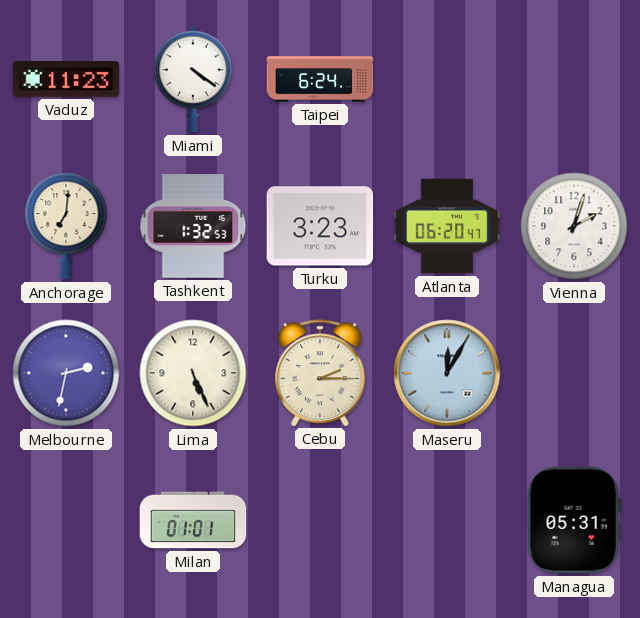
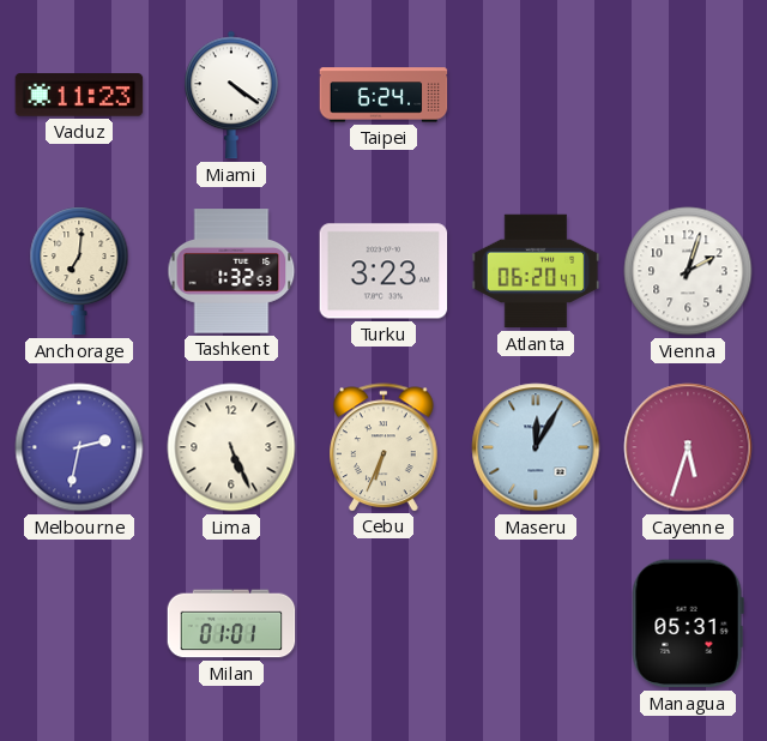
Cebu: 2:15 -> 6:34
Cayenne: none -> 5:33
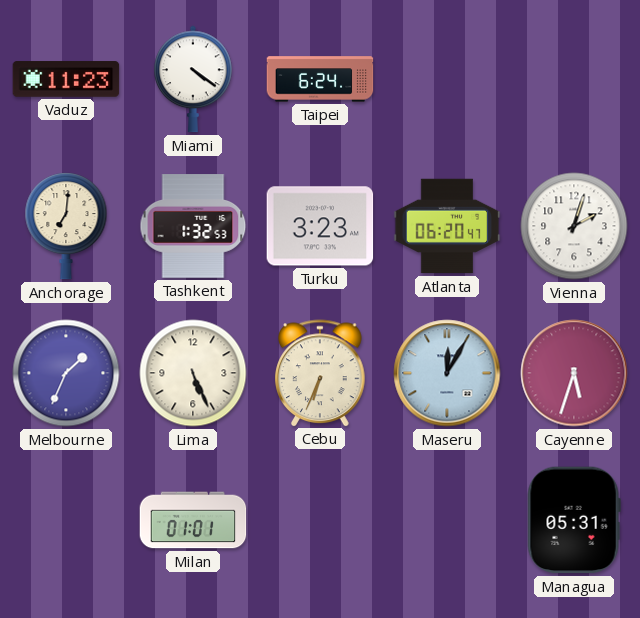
Melbourne: 2:32 -> 1:34
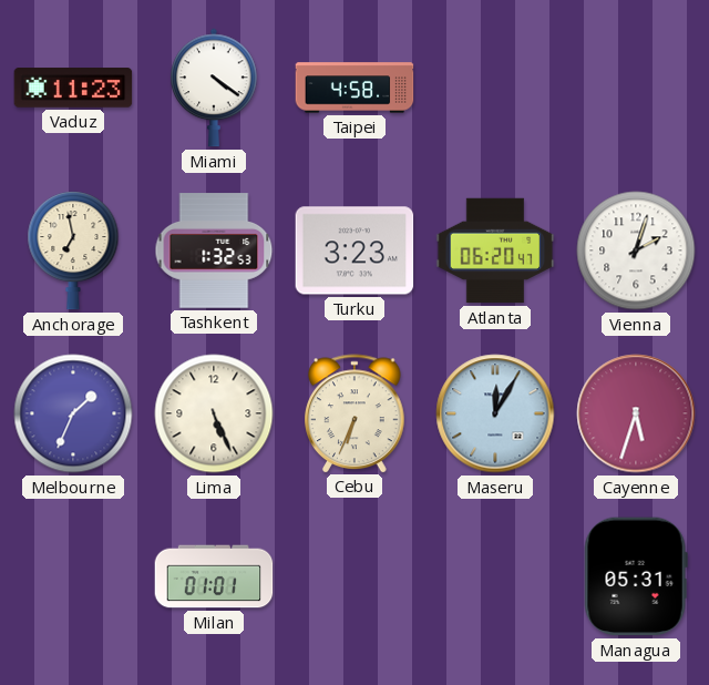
Taipei: 6:24 -> 4:58
Anchorage: 7:01 -> 6:58
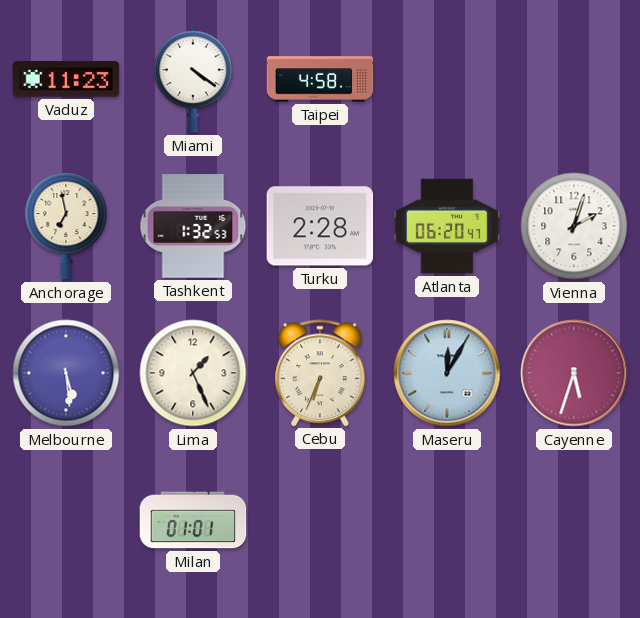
Turku: 3:23 -> 2:28
Melbourne: 1:34 -> 5:29
Lima: 5:26 -> 1:26
Managua: 05:31 -> none
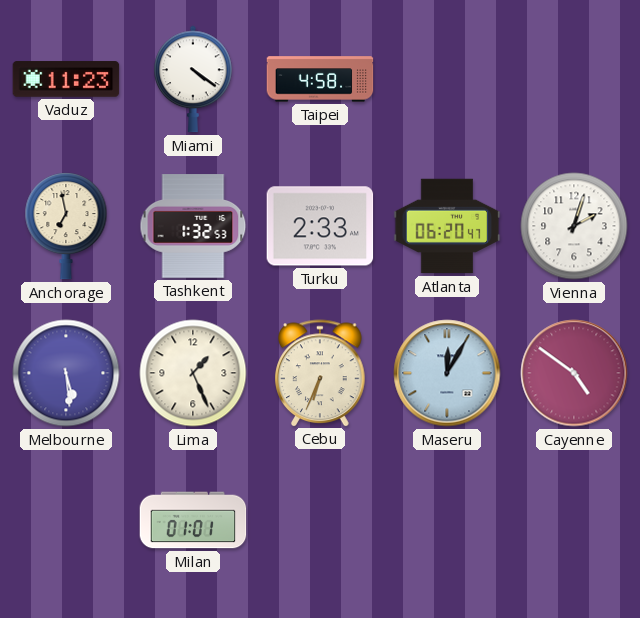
Turku: 2:28 -> 2:33
Cayenne: 5:33 -> 4:51
